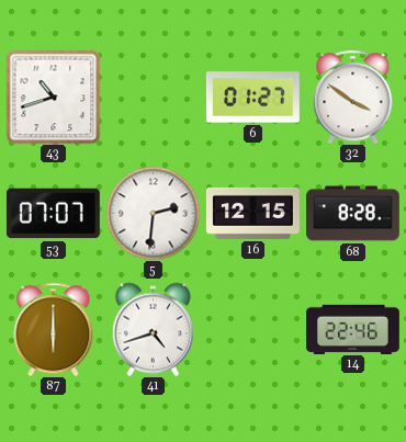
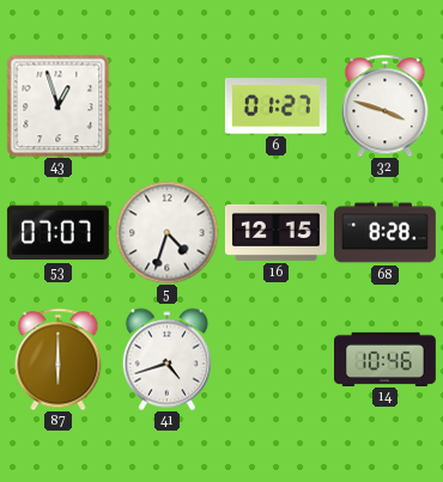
43: 10:42 -> 12:57
32: 3:51 -> 3:48
5: 2:31 -> 4:33
14: 22:46 -> 10:46
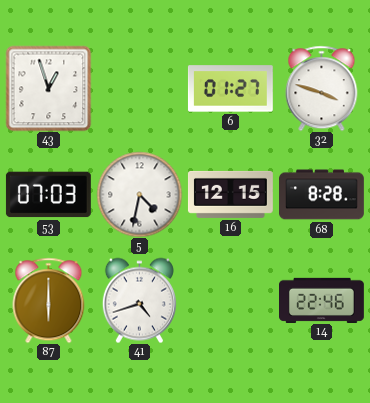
53: 07:07 -> 07:03
5: 4:33 -> 4:32
14: 10:46 -> 22:46
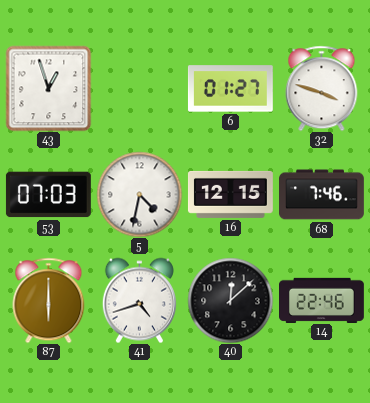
68: 8:28 -> 7:46
40: none -> 12:08
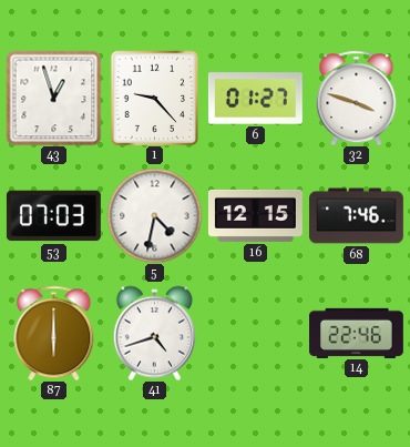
1: none -> 9:23
40: 12:08 -> none
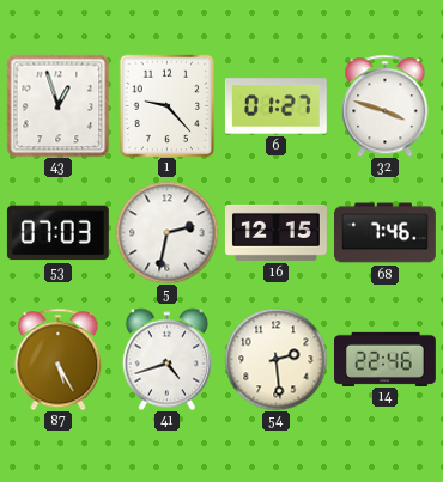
5: 4:32 -> 2:32
87: 6:00 -> 5:25
54: none -> 2:29
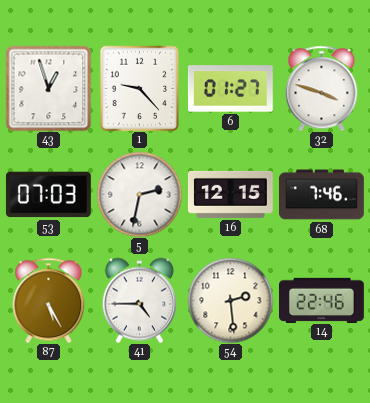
41: 4:42 -> 4:45
